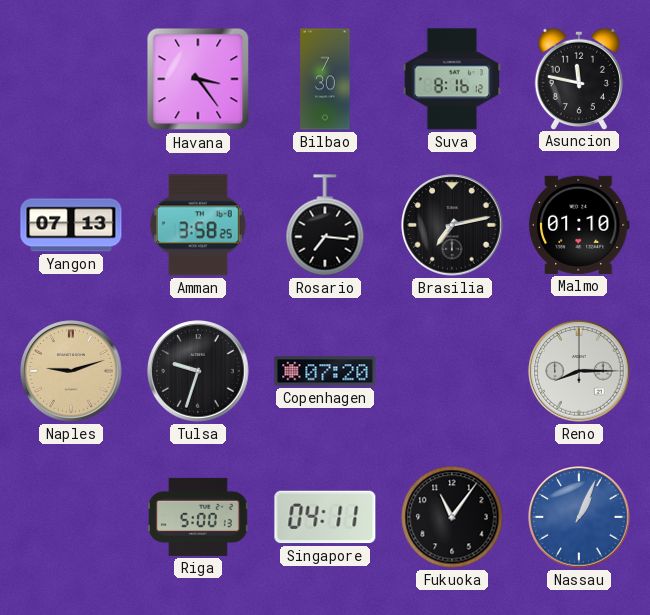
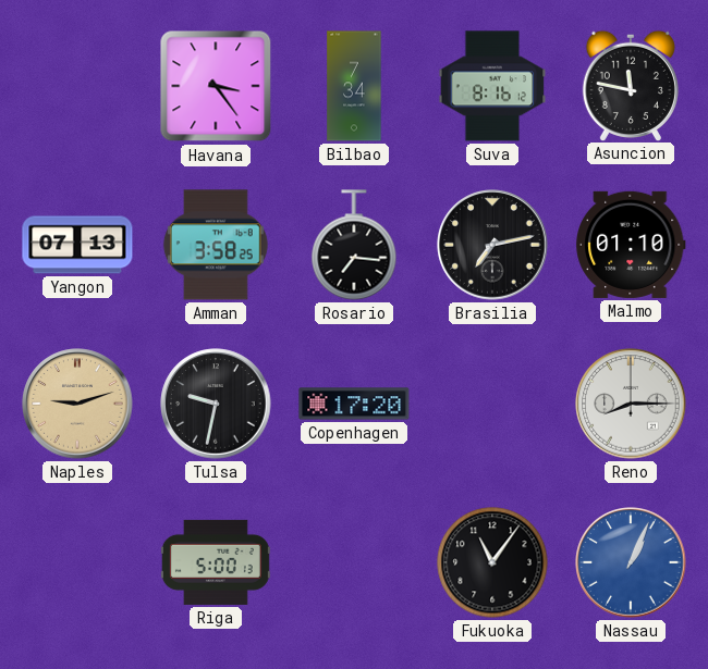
Bilbao: 7:30 -> 7:34
Tulsa: 9:33 -> 9:32
Copenhagen: 07:20 -> 17:20
Singapore: 04:11 -> none
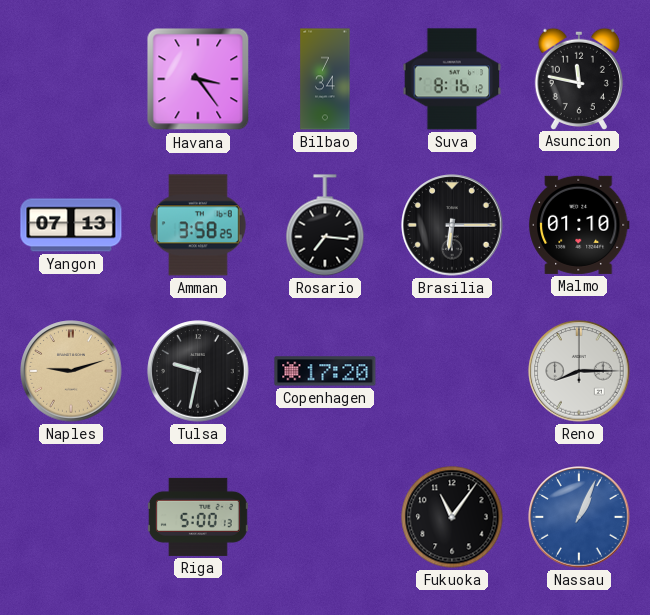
Brasilia: 7:13 -> 6:15
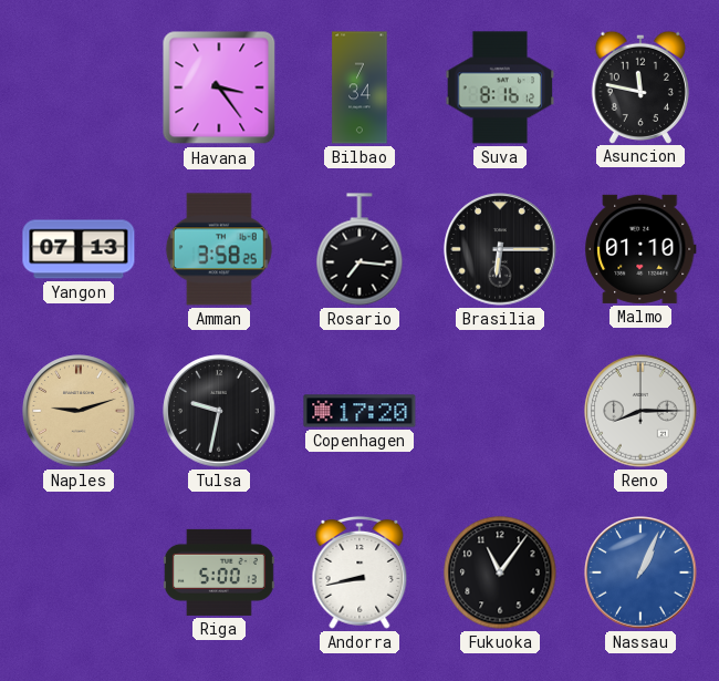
Andorra: none -> 8:43
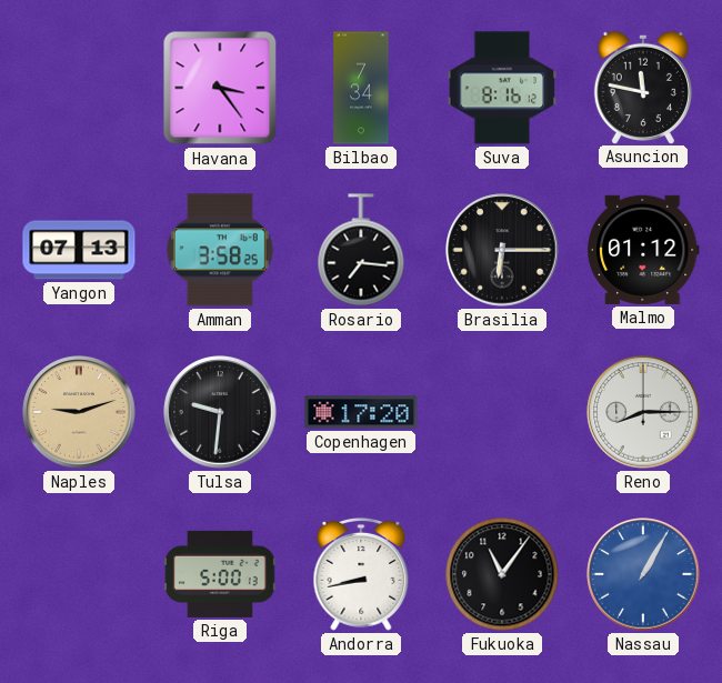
Malmo: 01:10 -> 01:12
Tulsa: 9:32 -> 9:31
Nassau: 1:04 -> 1:05
